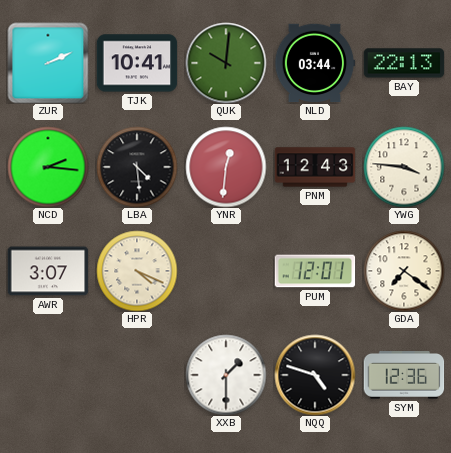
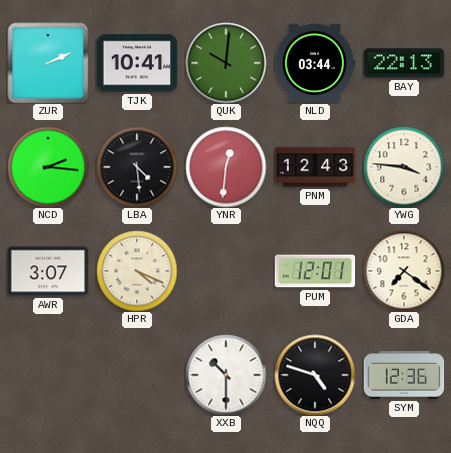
XXB: 1:30 -> 10:30
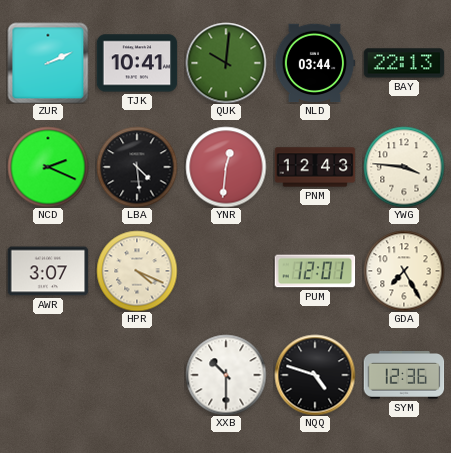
NCD: 2:16 -> 2:19
GDA: 7:21 -> 7:25
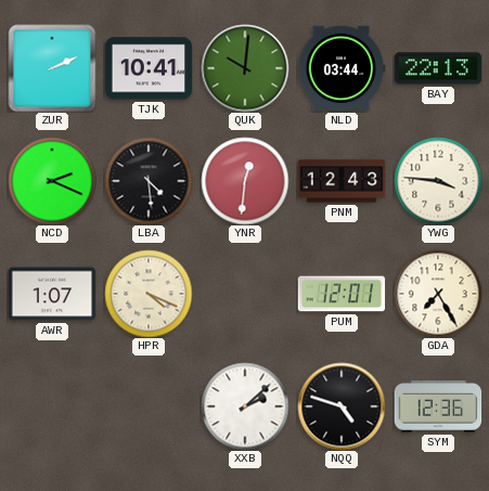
AWR: 3:07 -> 1:07
XXB: 10:30 -> 2:08
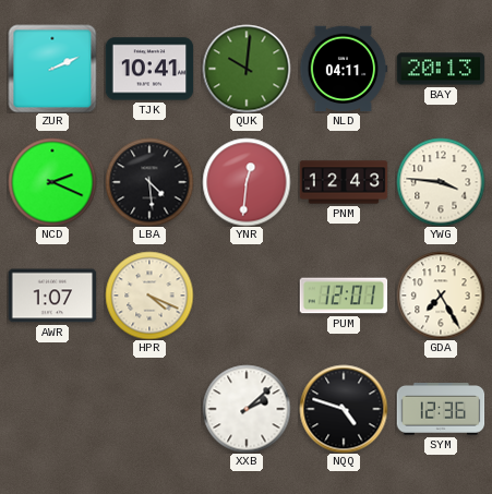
NLD: 03:44 -> 04:11
BAY: 22:13 -> 20:13
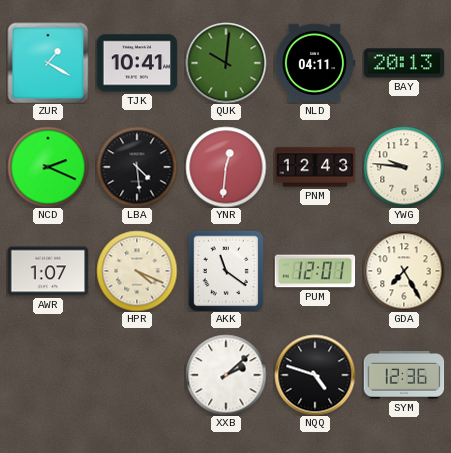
ZUR: 2:11 -> 1:20
YWG: 3:46 -> 9:46
AKK: none -> 11:21
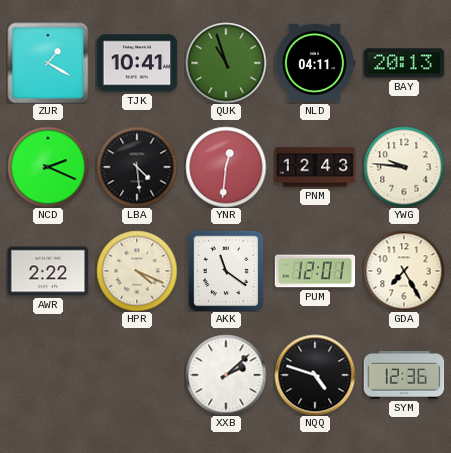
QUK: 10:01 -> 10:57
AWR: 1:07 -> 2:22
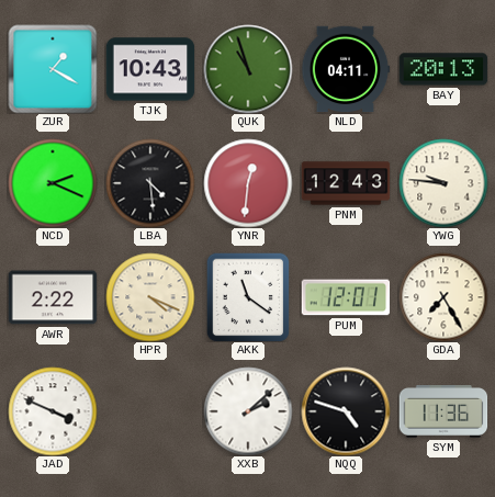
TJK: 10:41 -> 10:43
JAD: none -> 3:49
SYM: 12:36 -> 11:36
